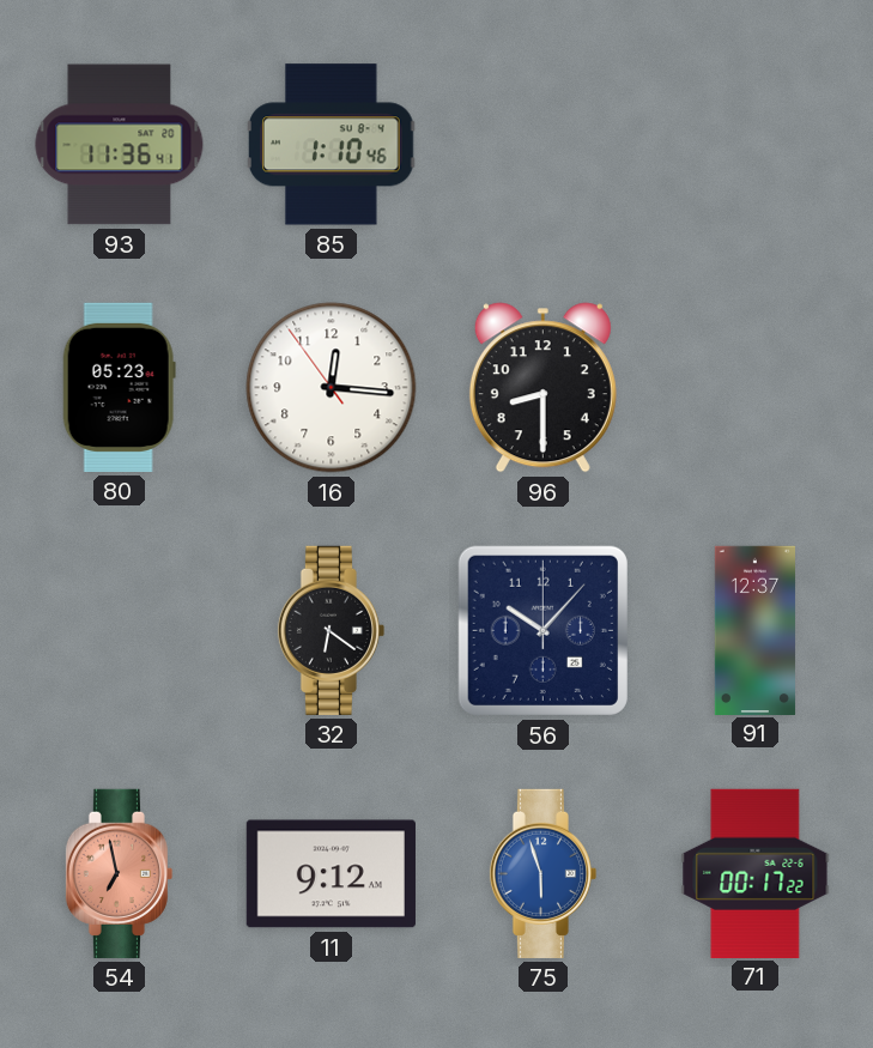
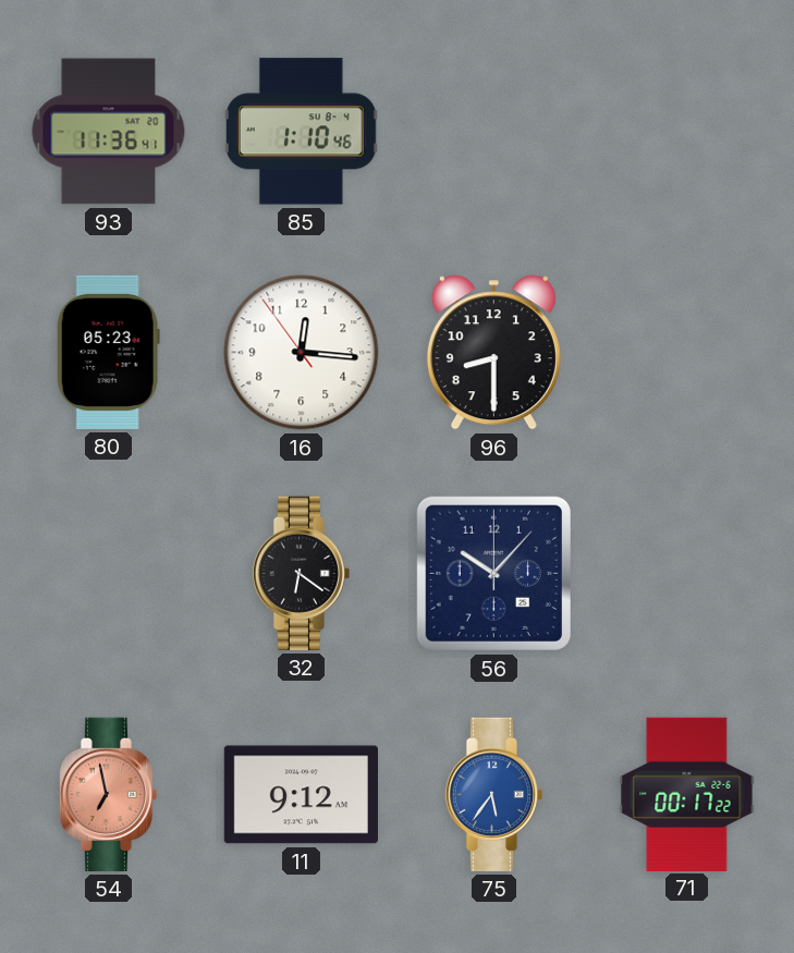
91: 12:37 -> none
75: 5:57 -> 5:36
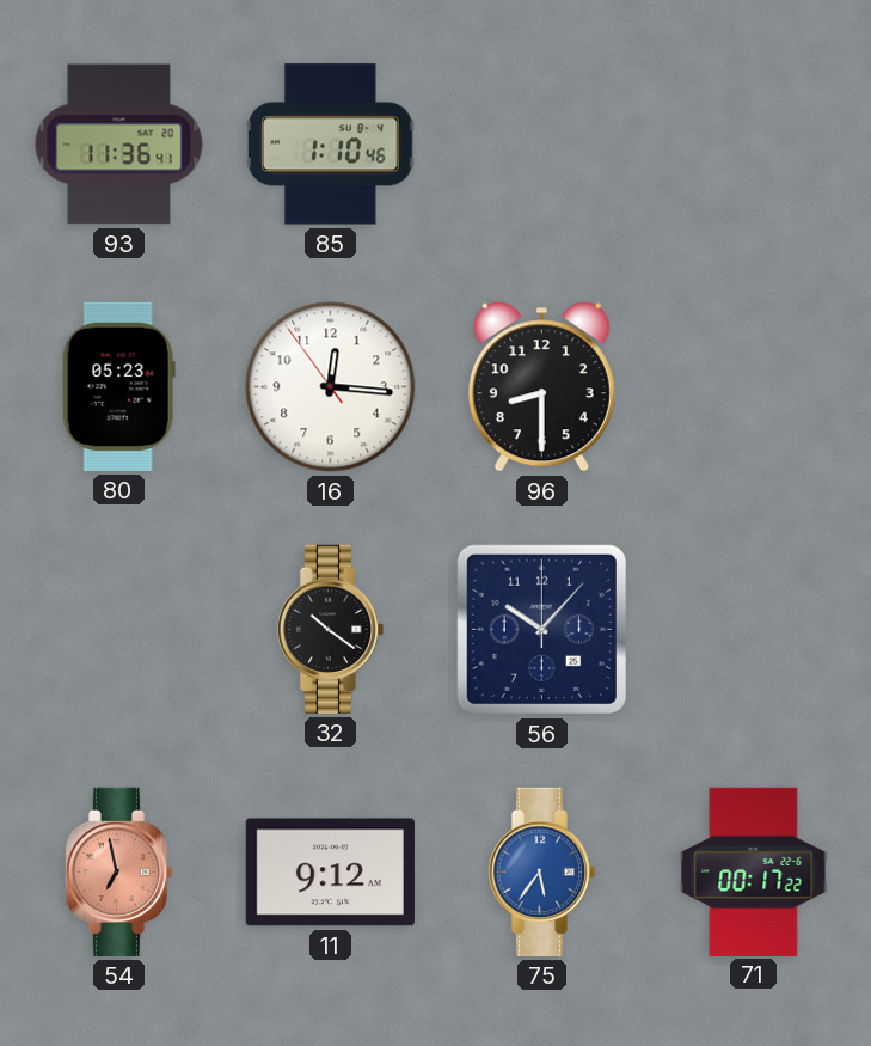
32: 6:21 -> 10:21
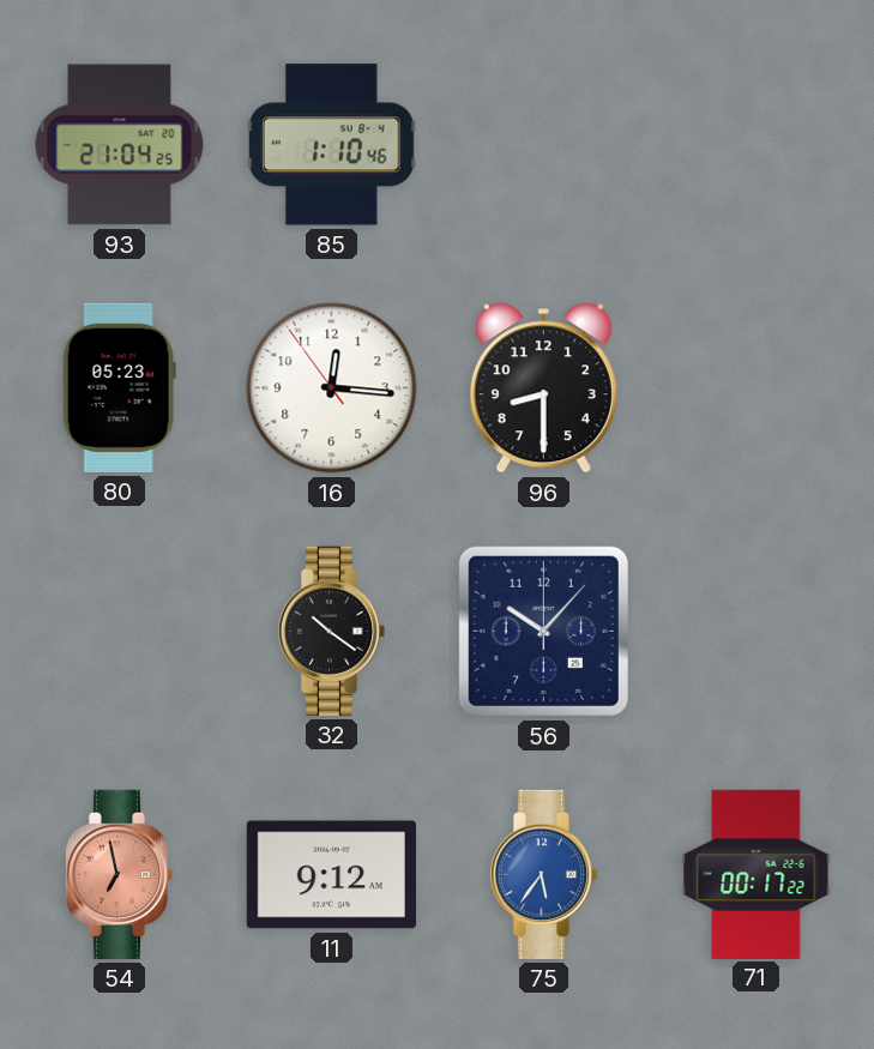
93: 11:36 -> 21:04
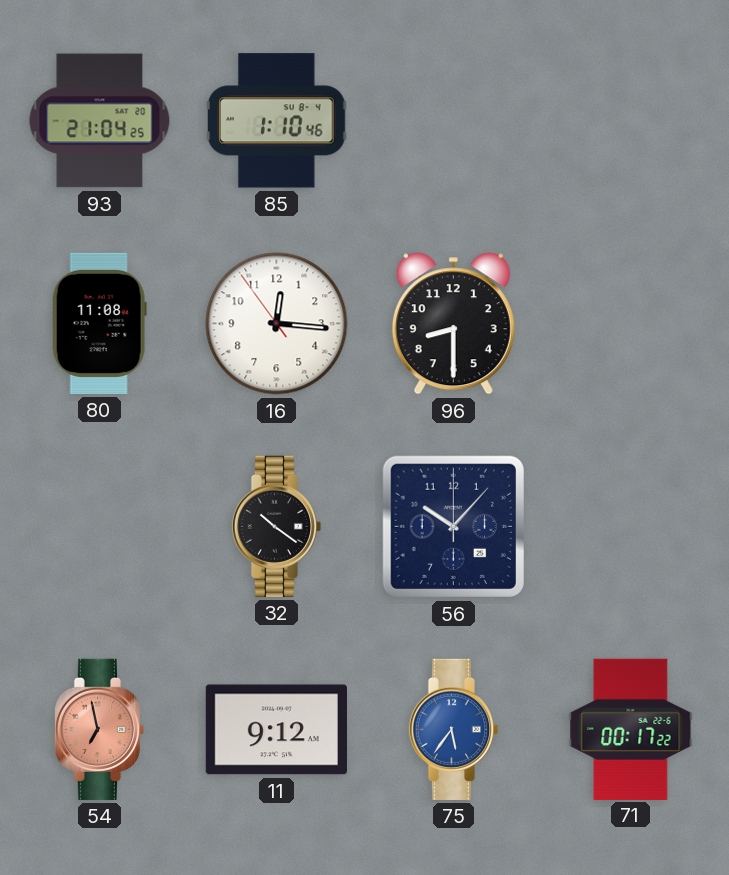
80: 05:23 -> 11:08
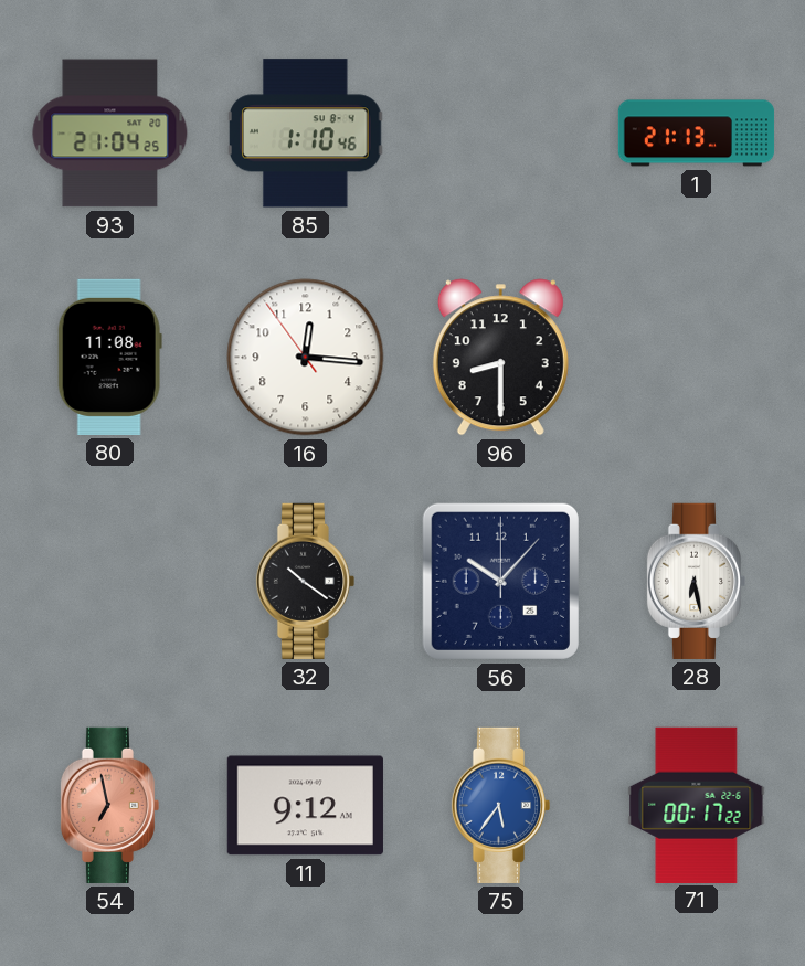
1: none -> 21:13
28: none -> 6:28
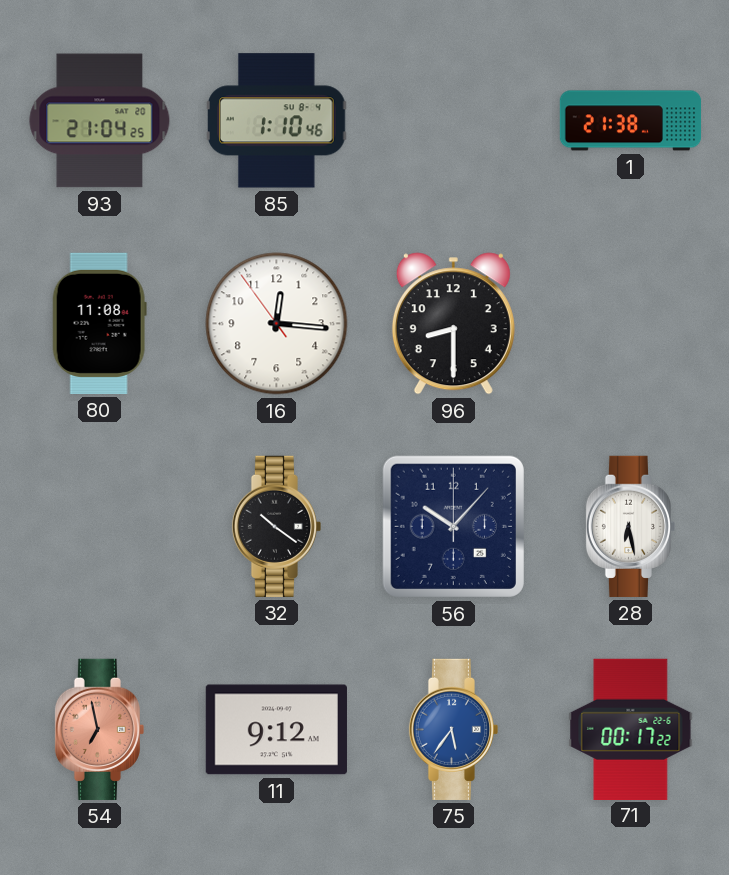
1: 21:13 -> 21:38
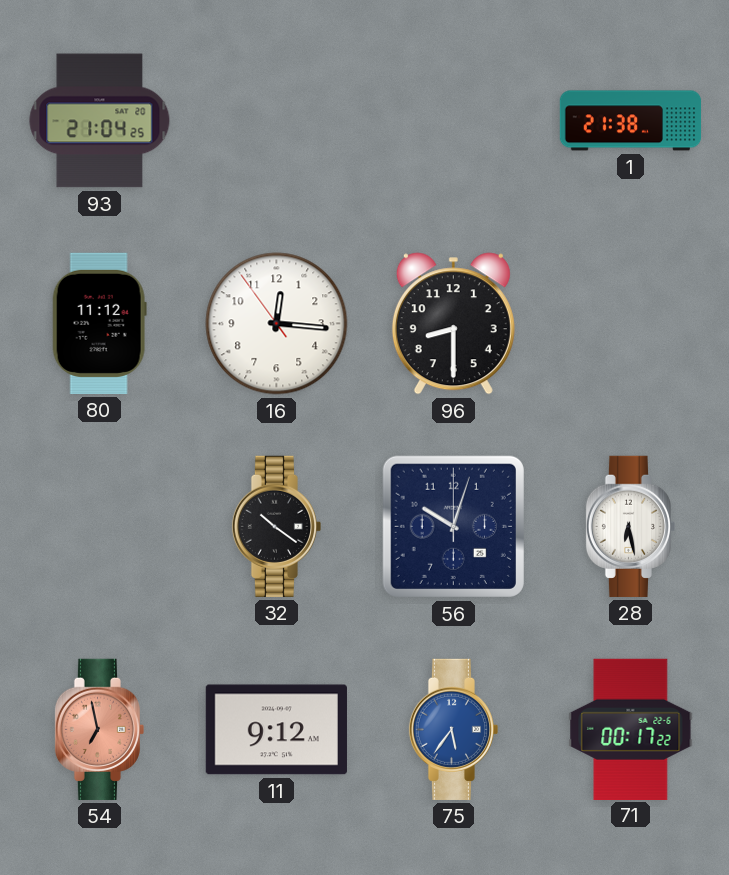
85: 1:10 -> none
80: 11:08 -> 11:12
56: 10:07 -> 10:03
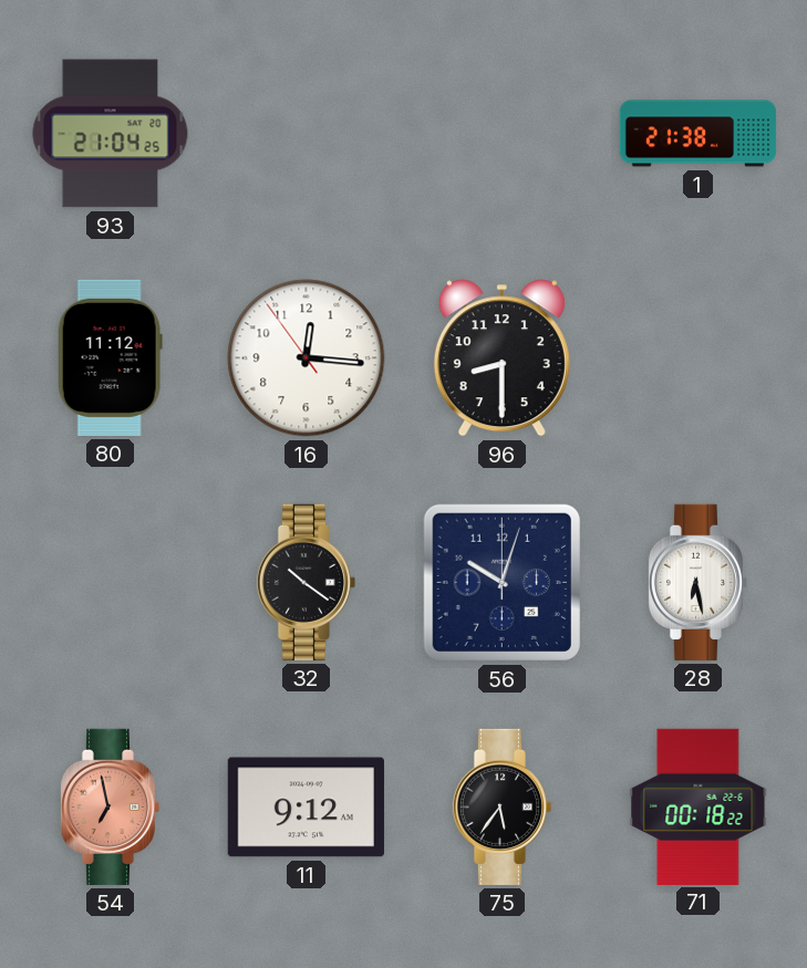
75 dial: blue -> black
71: 00:17 -> 00:18
